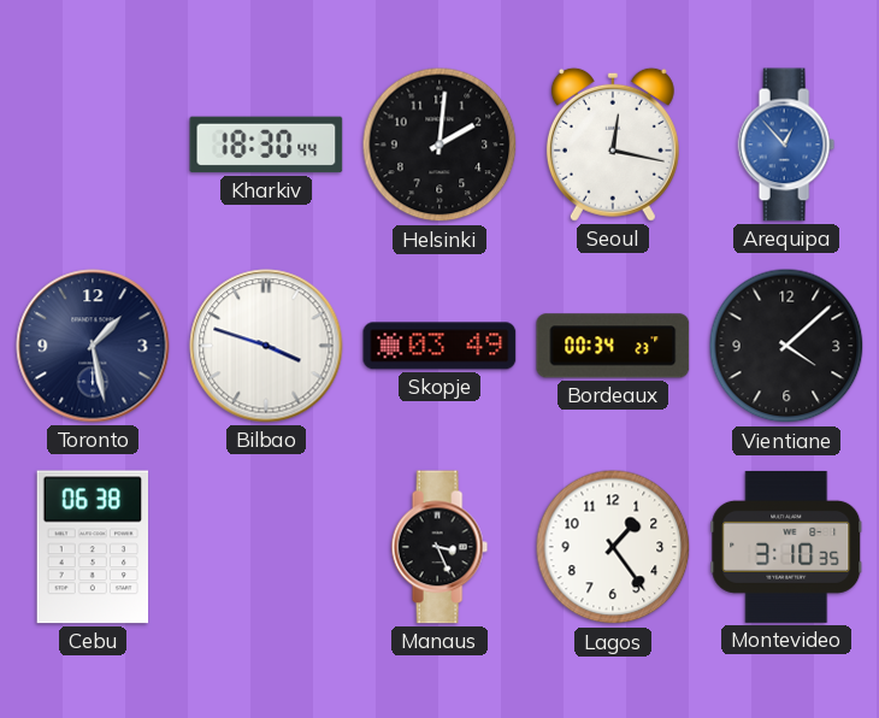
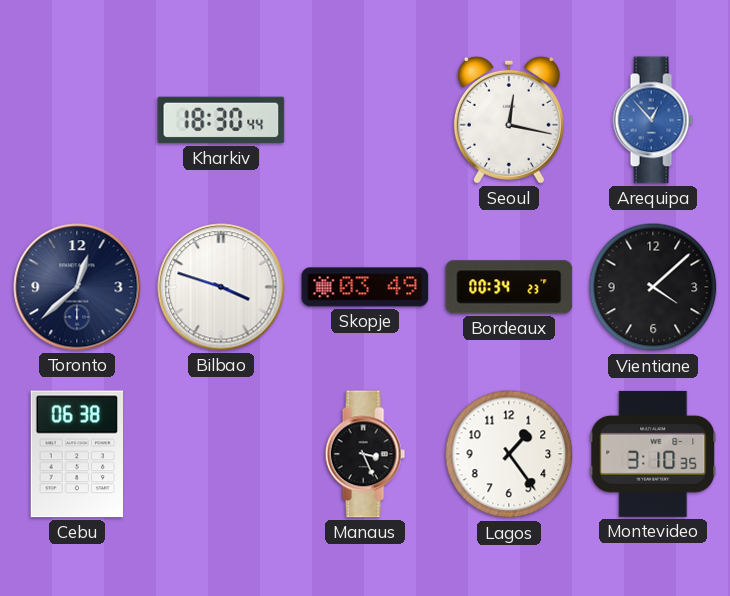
Helsinki: 2:01 -> none
Toronto: 1:28 -> 12:38
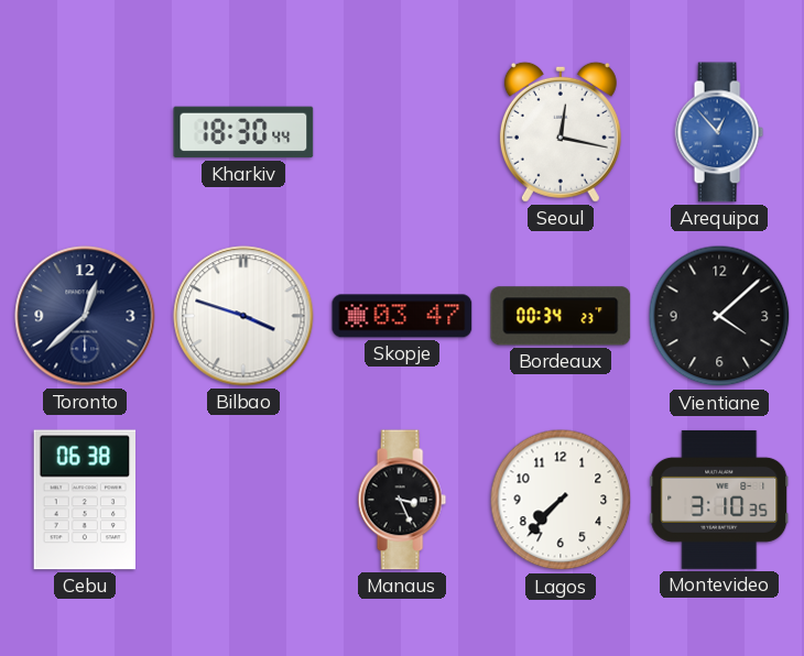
Skopje: 03:49 -> 03:47
Lagos: 1:24 -> 7:37
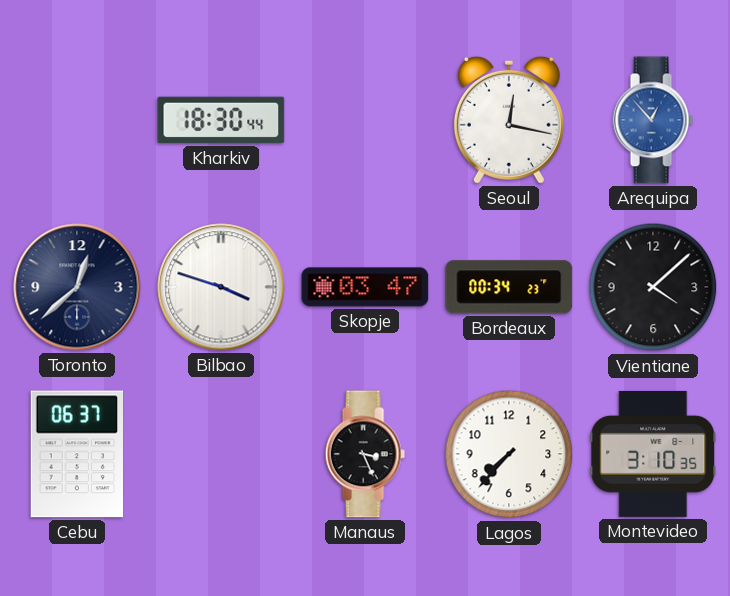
Cebu: 06:38 -> 06:37
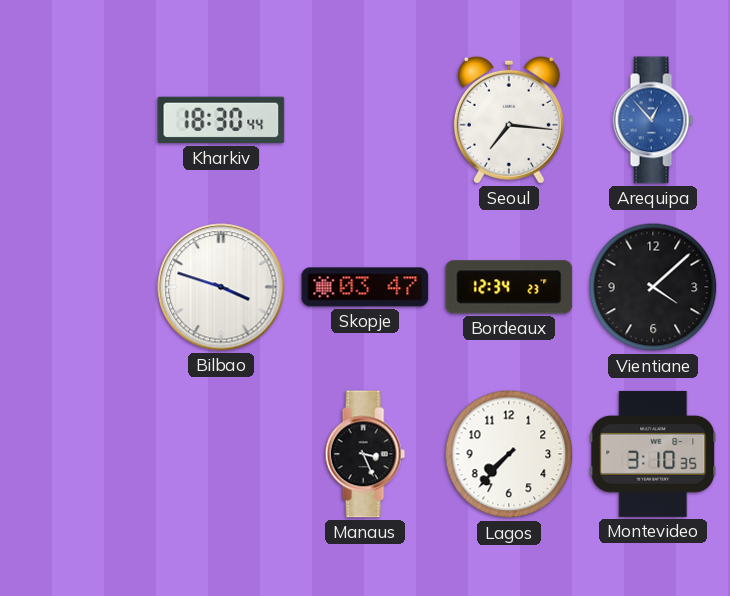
Seoul: 12:17 -> 7:16
Toronto: 12:38 -> none
Bordeaux: 00:34 -> 12:34
Cebu: 06:37 -> none
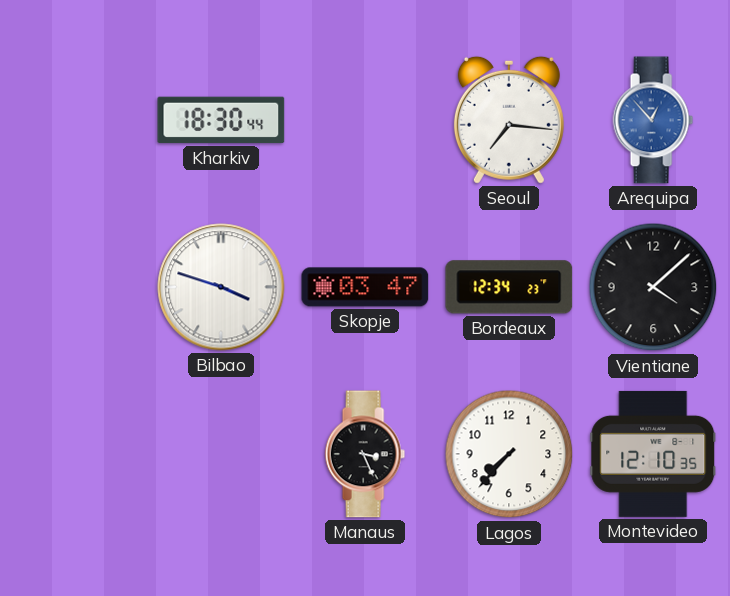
Montevideo: 3:10 -> 12:10
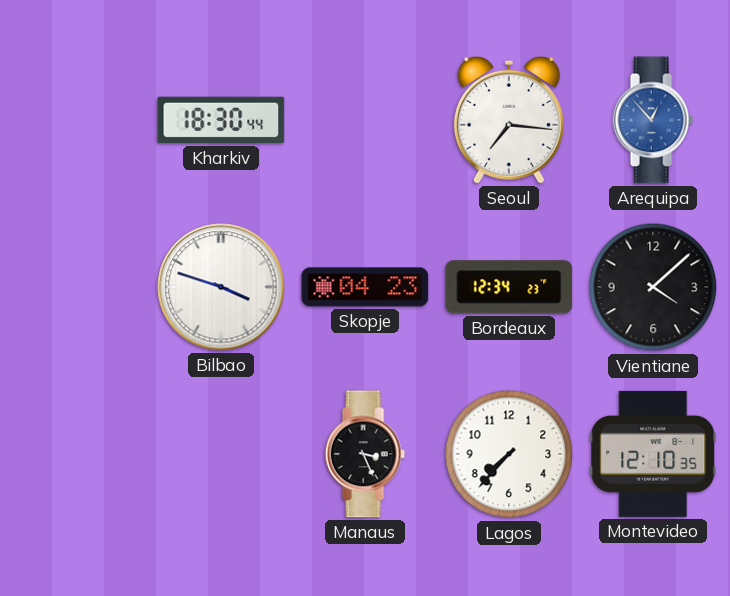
Skopje: 03:47 -> 04:23
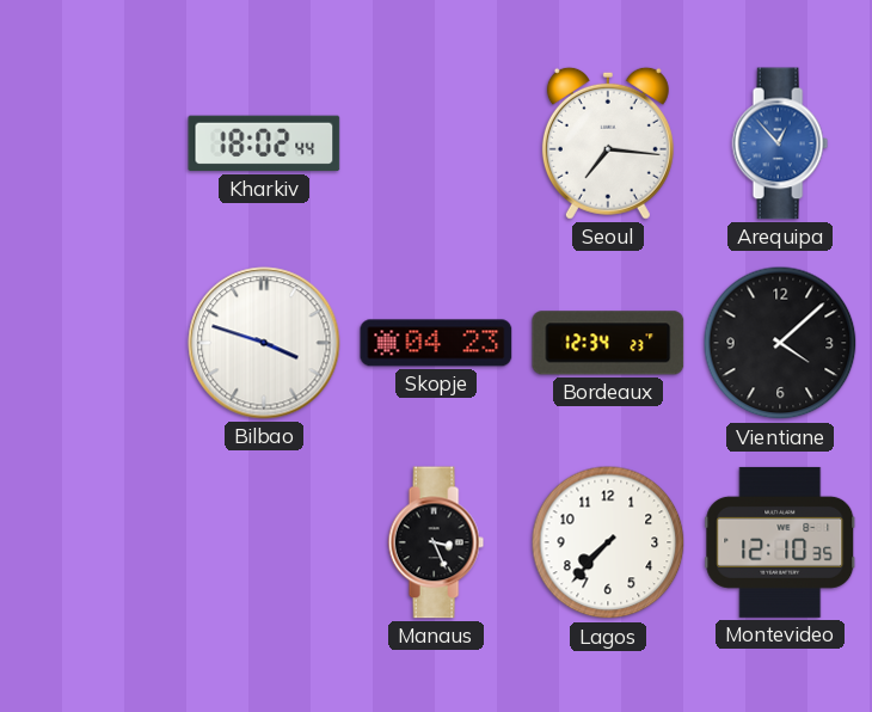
Kharkiv: 18:30 -> 18:02
